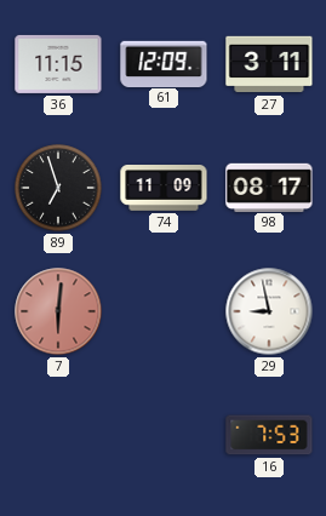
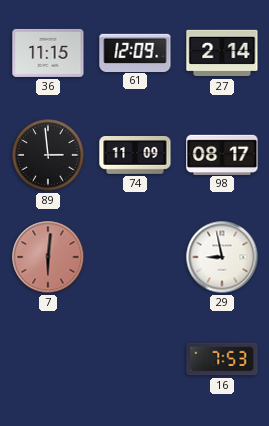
27: 3:11 -> 2:14
89: 6:57 -> 2:59
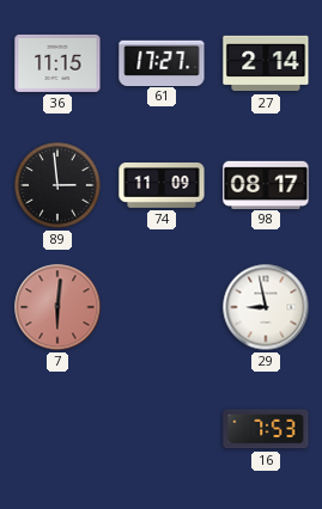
61: 12:09 -> 17:27
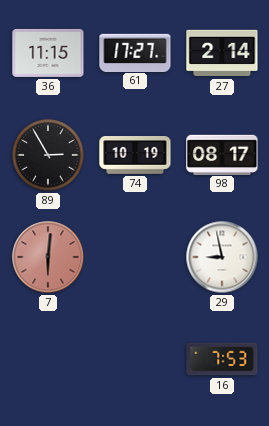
89: 2:59 -> 2:55
74: 11:09 -> 10:19
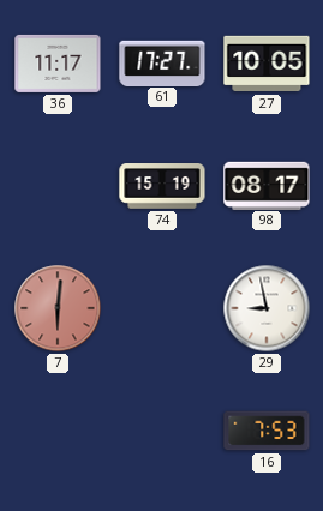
36: 11:15 -> 11:17
27: 2:14 -> 10:05
89: 2:55 -> none
74: 10:19 -> 15:19
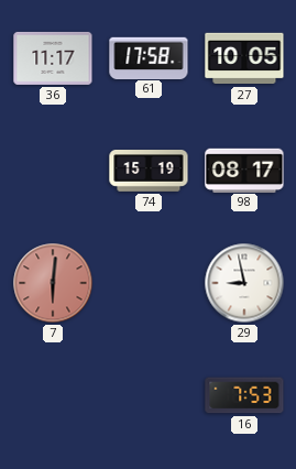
61: 17:27 -> 17:58
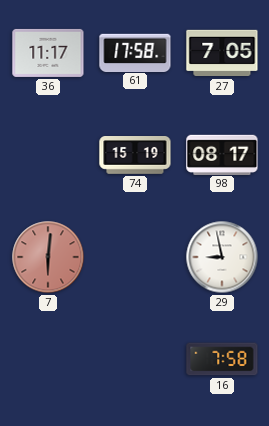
27: 10:05 -> 7:05
16: 7:53 -> 7:58
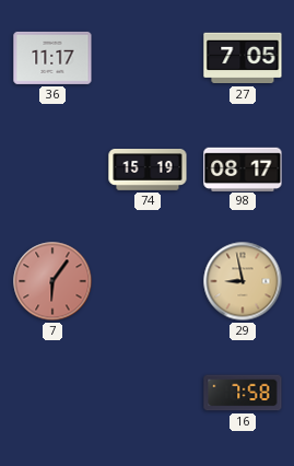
61: 17:58 -> none
7: 6:01 -> 6:06
29 dial: white -> champagne
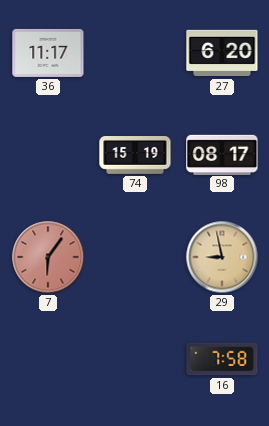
27: 7:05 -> 6:20
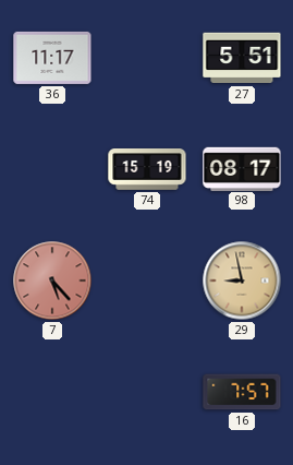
27: 6:20 -> 5:51
7: 6:06 -> 5:23
16: 7:58 -> 7:57
